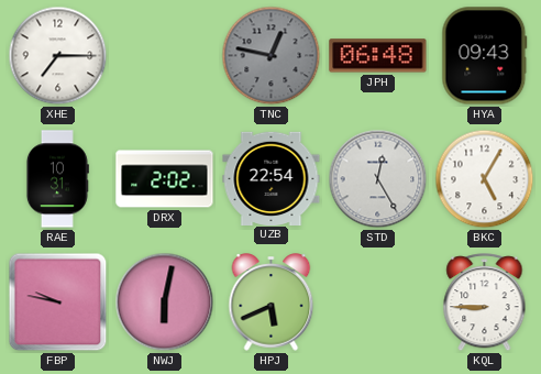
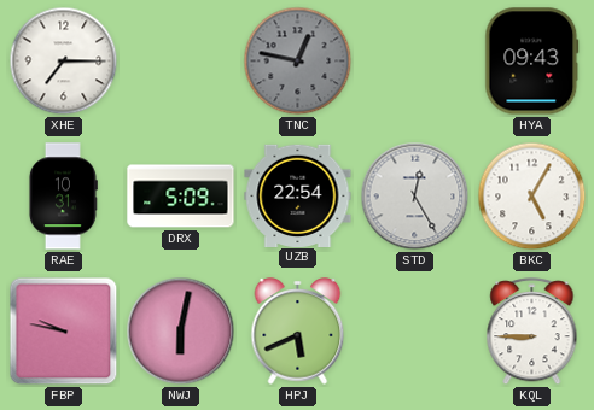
JPH: 06:48 -> none
DRX: 2:02 -> 5:09
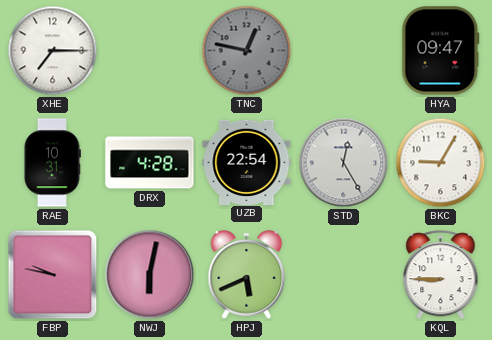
HYA: 09:43 -> 09:47
DRX: 5:09 -> 4:28
BKC: 5:05 -> 9:05
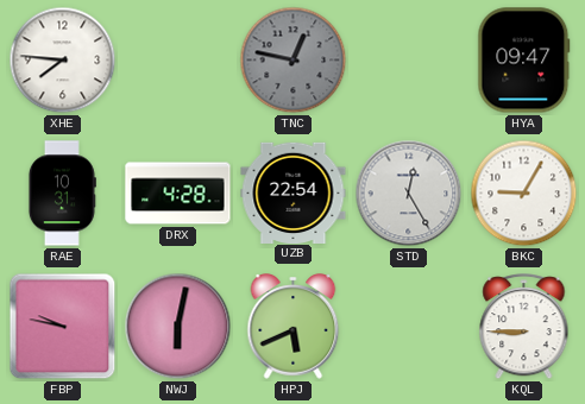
XHE: 7:15 -> 7:46
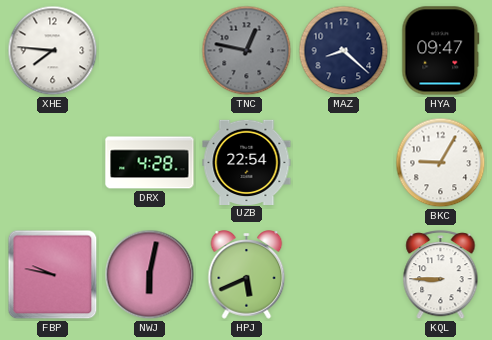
MAZ: none -> 8:22
RAE: 10:31 -> none
STD: 12:25 -> none
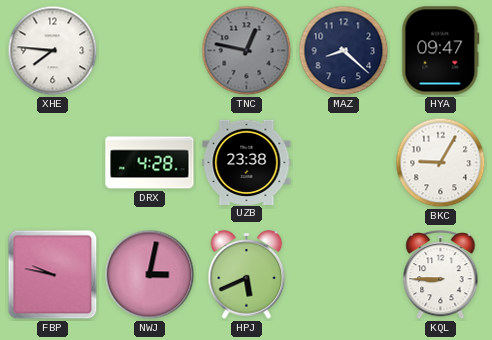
UZB: 22:54 -> 23:38
NWJ: 6:02 -> 3:02
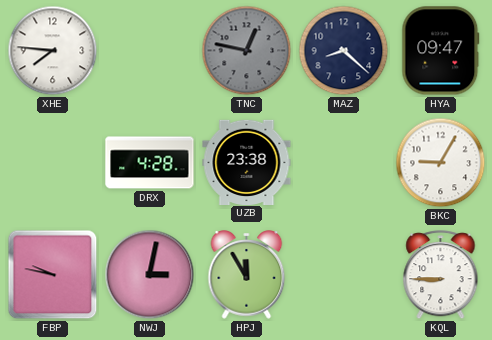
HPJ: 5:41 -> 11:55
